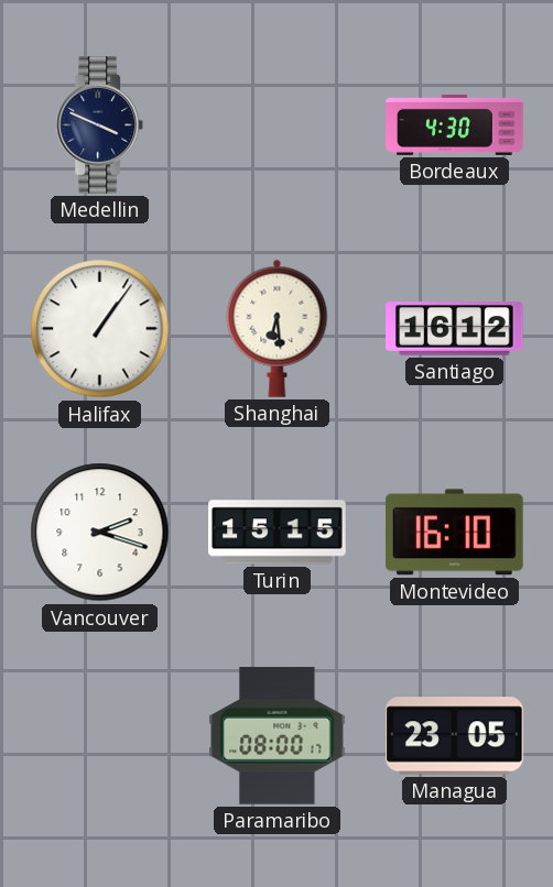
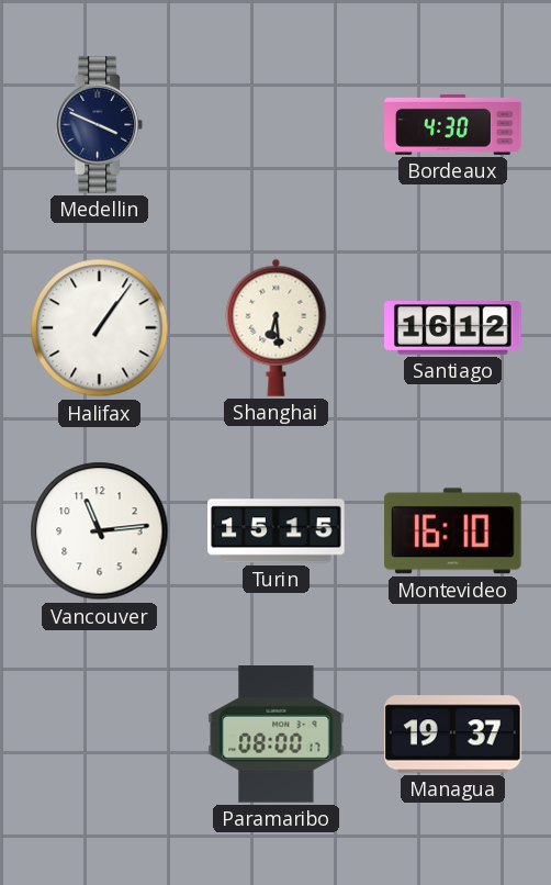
Vancouver: 2:18 -> 11:14
Managua: 23:05 -> 19:37
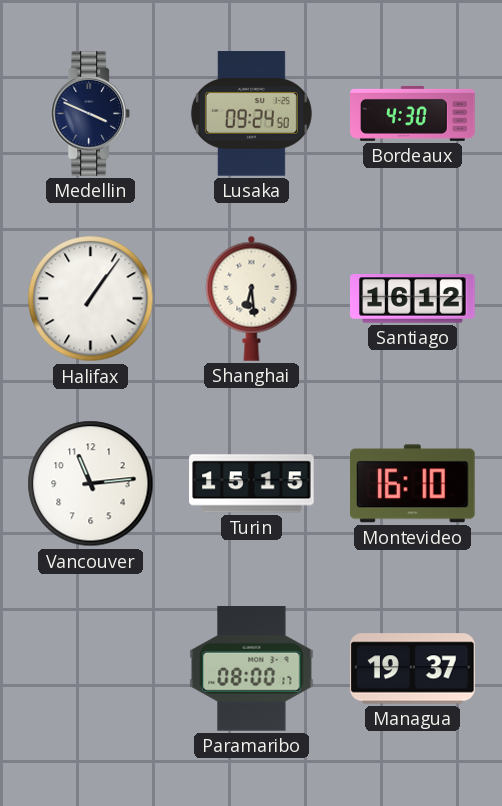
Lusaka: none -> 09:24
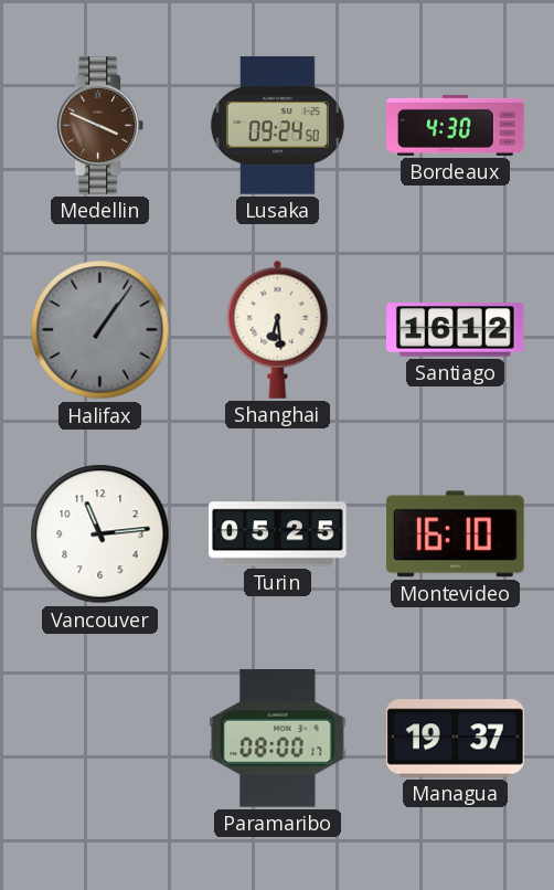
Medellin dial: navy -> brown
Halifax dial: white -> grey
Turin: 15:15 -> 05:25
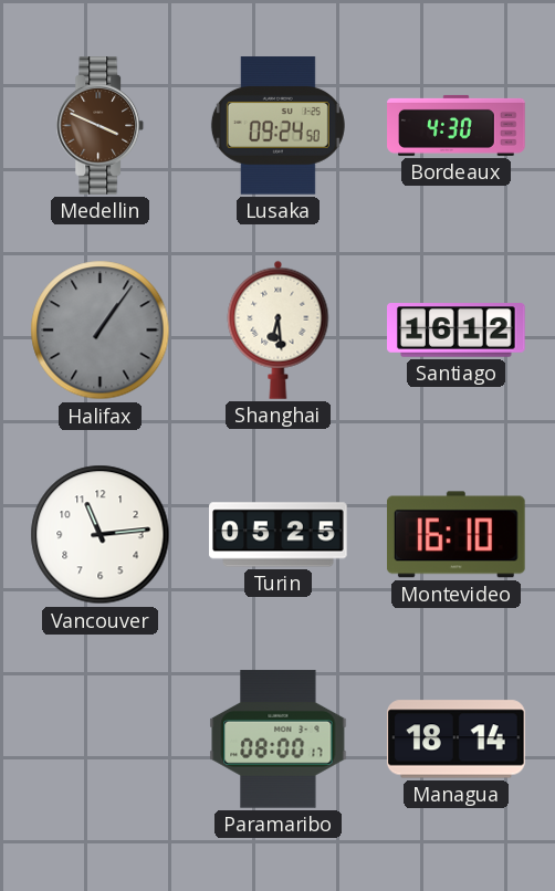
Managua: 19:37 -> 18:14
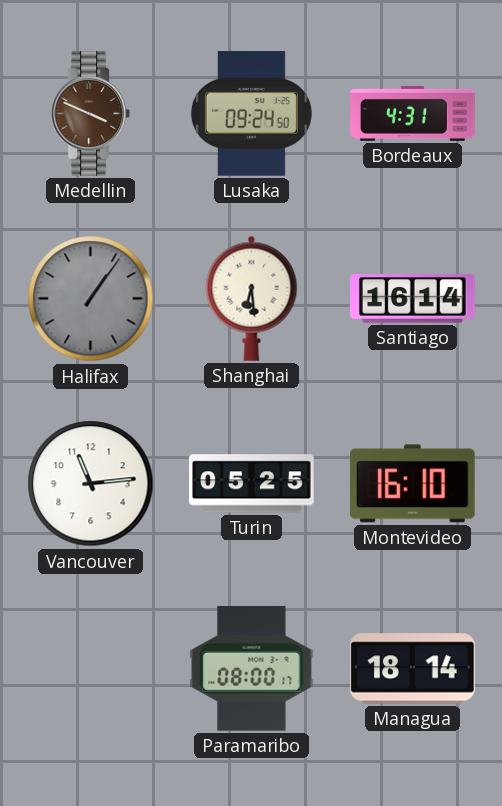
Bordeaux: 4:30 -> 4:31
Santiago: 16:12 -> 16:14
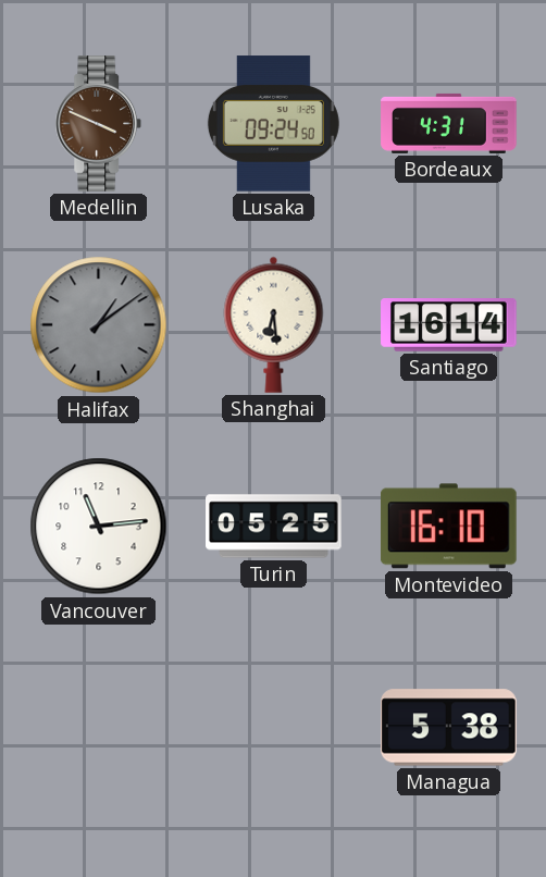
Halifax: 1:06 -> 1:09
Paramaribo: 08:00 -> none
Managua: 18:14 -> 5:38
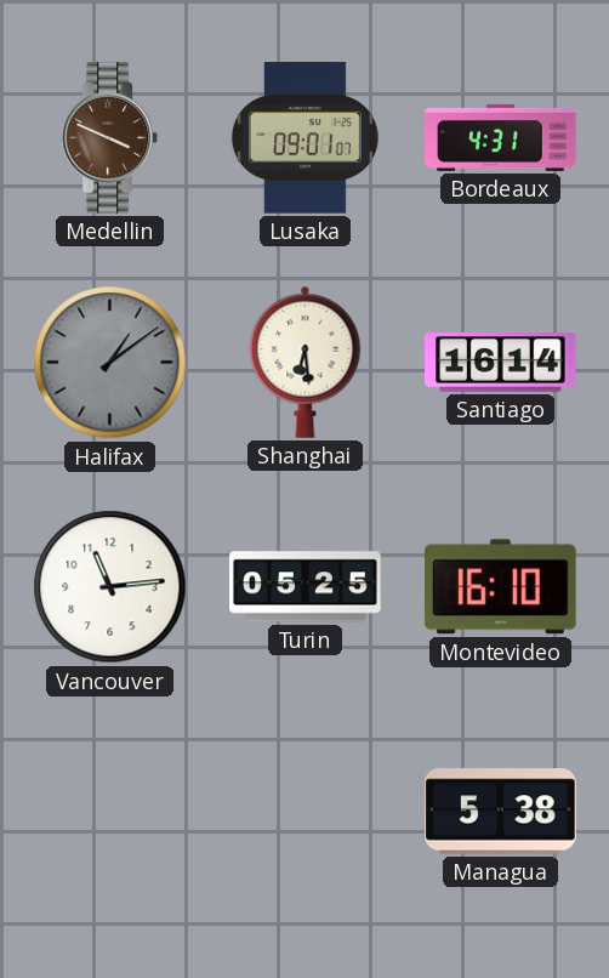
Lusaka: 09:24 -> 09:01
